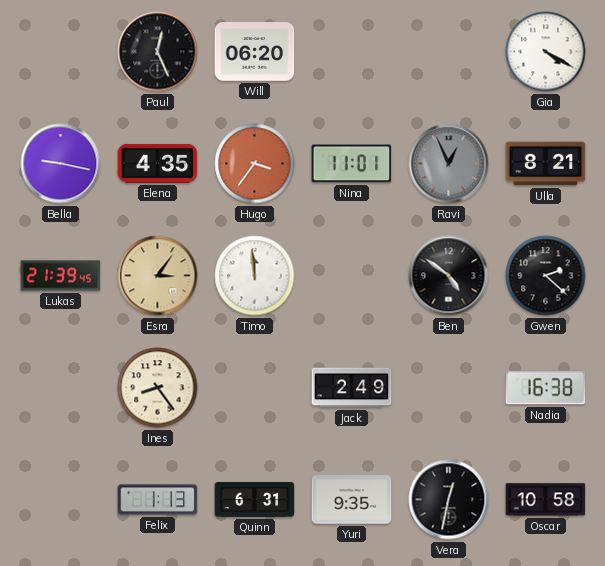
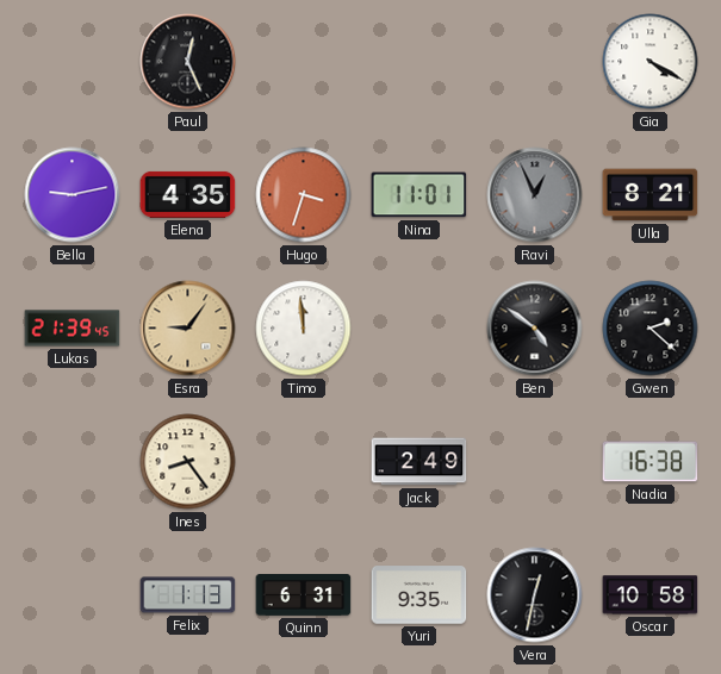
Will: 06:20 -> none
Bella: 9:17 -> 9:13
Hugo: 3:36 -> 3:33
Esra: 3:06 -> 9:06
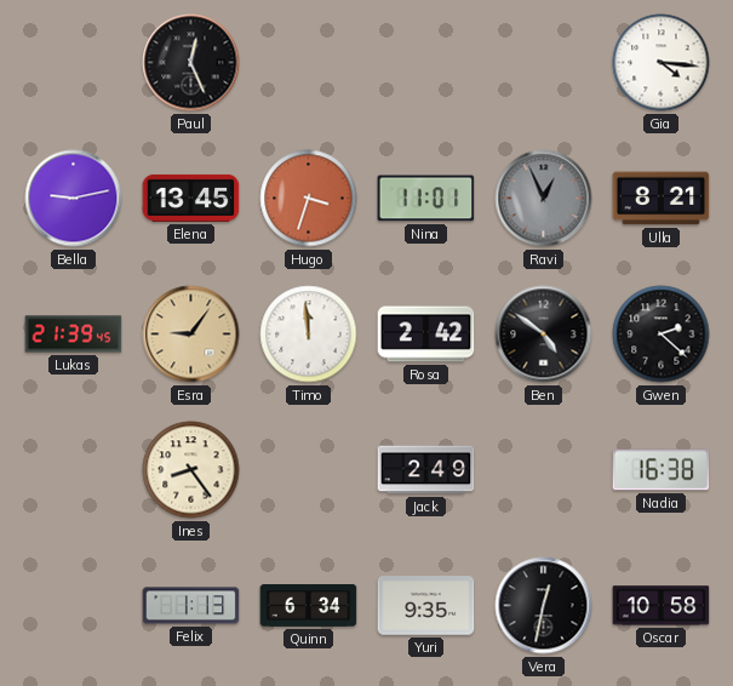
Gia: 4:20 -> 4:16
Elena: 4:35 -> 13:45
Rosa: none -> 2:42
Quinn: 6:31 -> 6:34
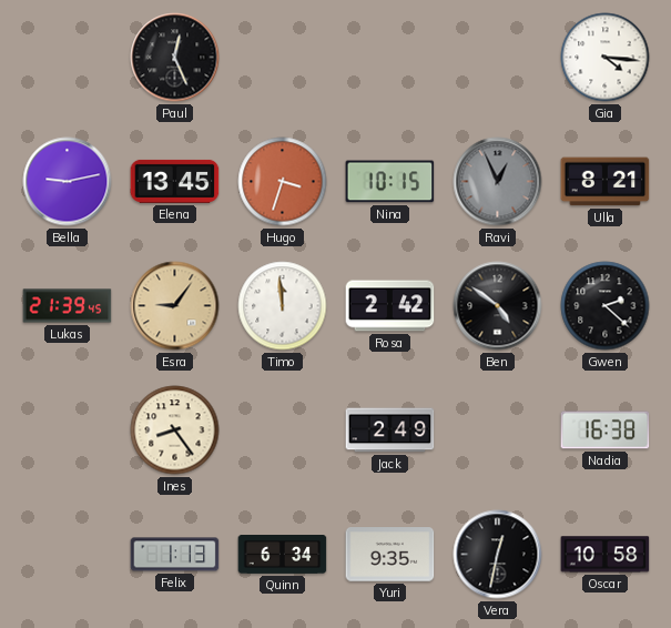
Nina: 11:01 -> 10:15
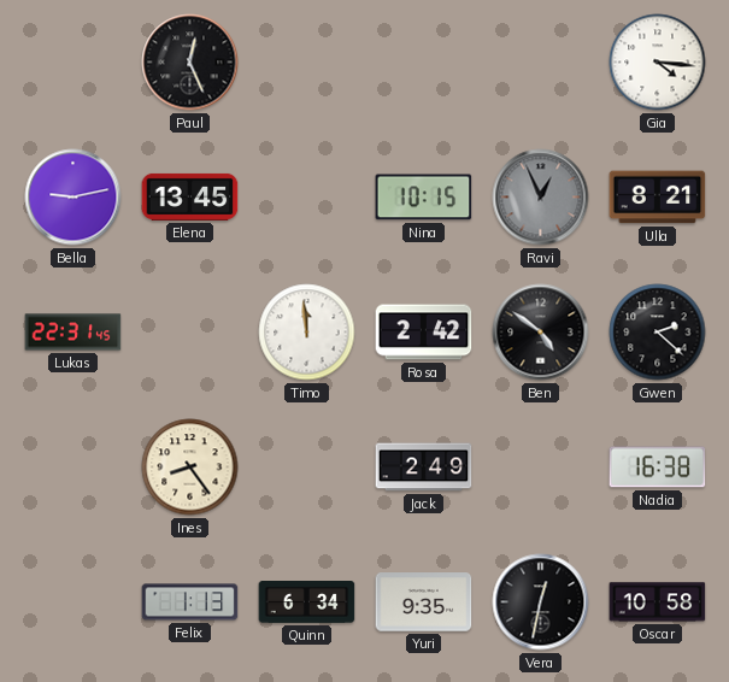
Hugo: 3:33 -> none
Lukas: 21:39 -> 22:31
Esra: 9:06 -> none
